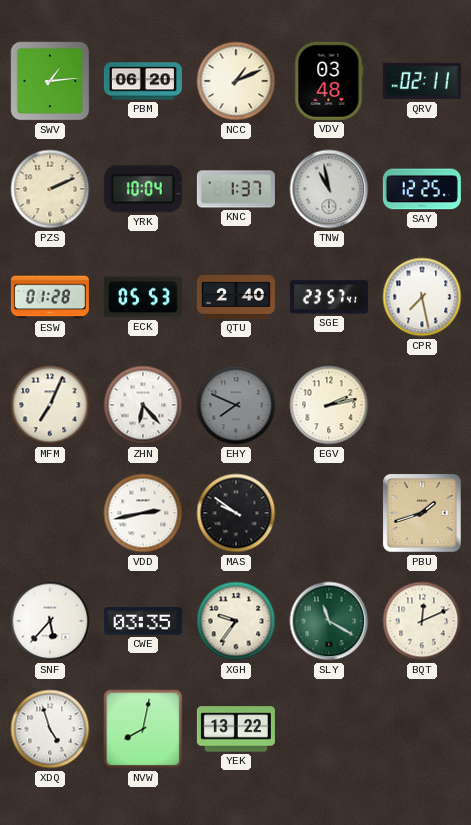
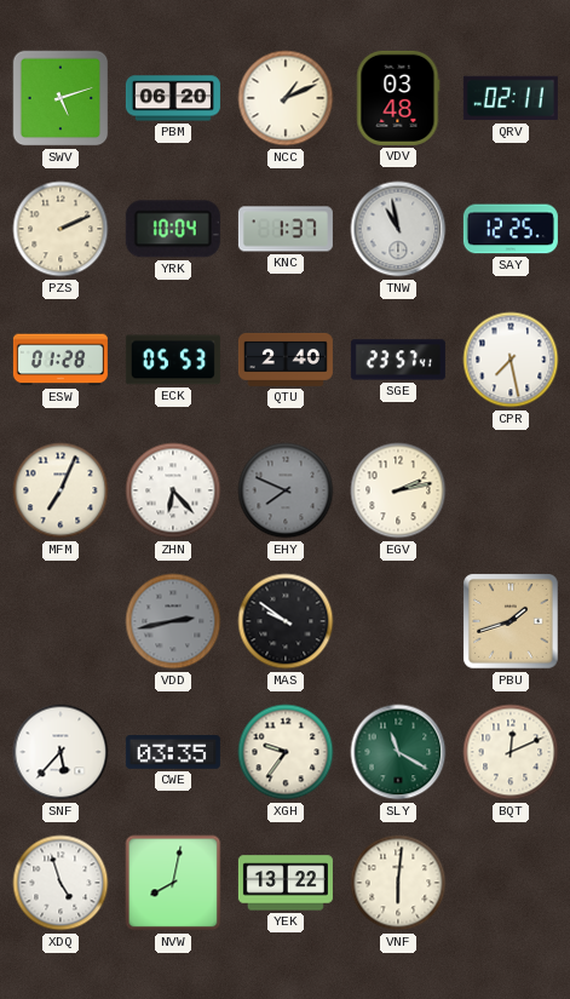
SWV: 1:14 -> 5:12
VDD dial: white -> grey
VNF: none -> 6:01
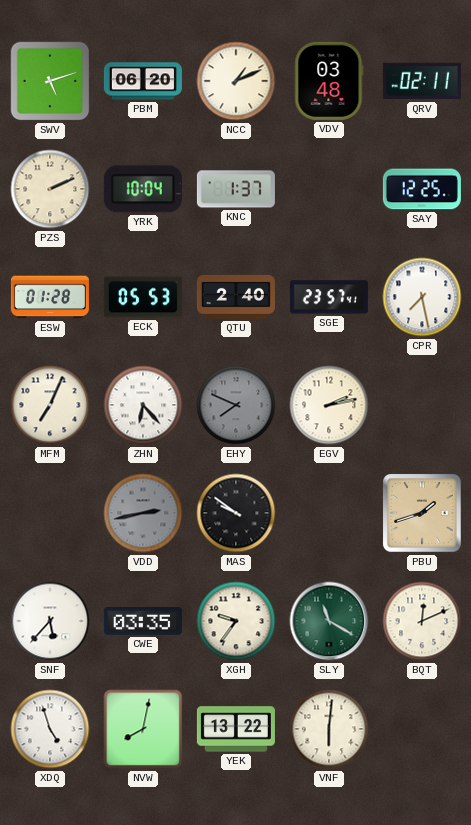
TNW: 10:58 -> none
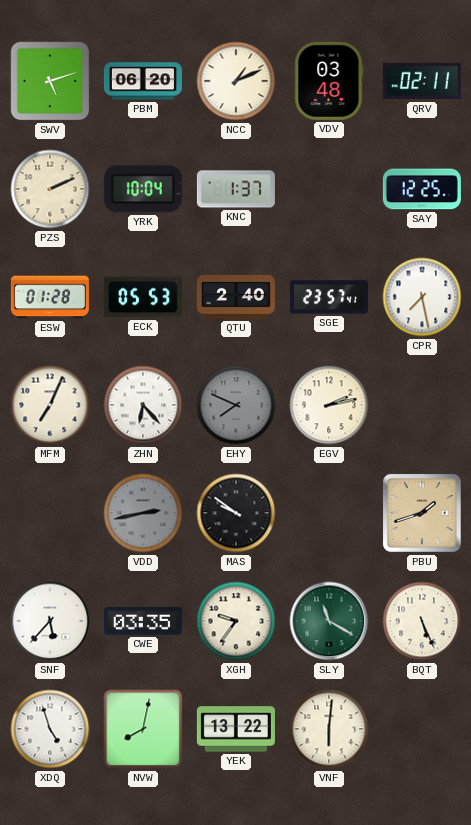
BQT: 12:11 -> 5:26
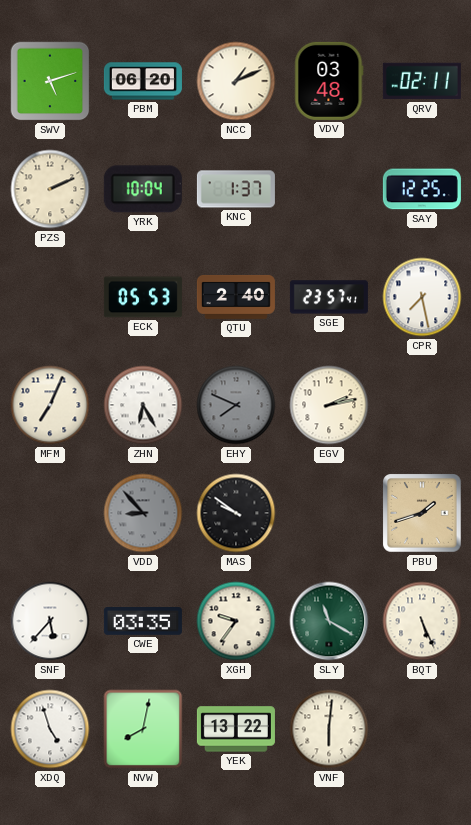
ESW: 01:28 -> none
ZHN: 6:23 -> 6:25
VDD: 2:43 -> 8:53
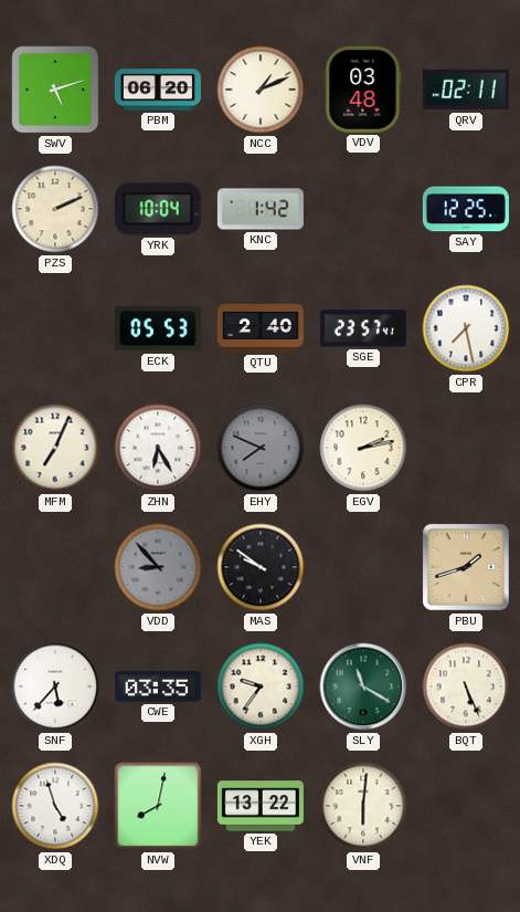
KNC: 1:37 -> 1:42
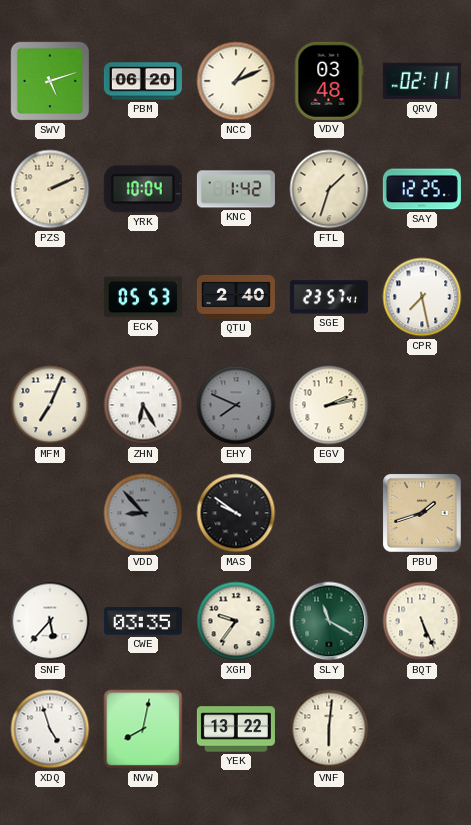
FTL: none -> 1:33
